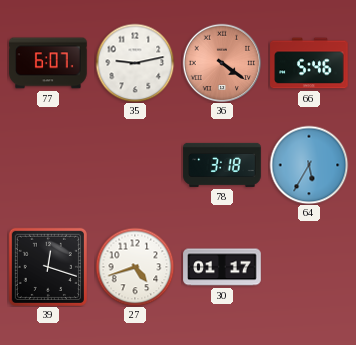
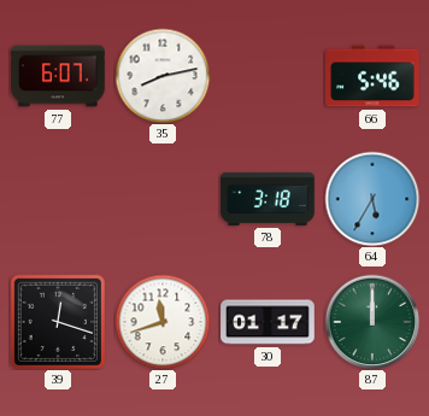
35: 9:13 -> 8:13
36: 4:21 -> none
27: 4:42 -> 11:42
87: none -> 12:00
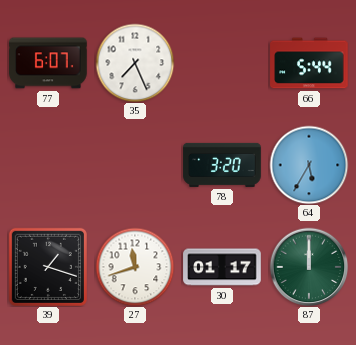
35: 8:13 -> 7:26
66: 5:46 -> 5:44
78: 3:18 -> 3:20
39: 12:18 -> 1:18
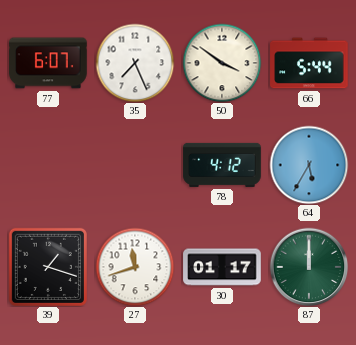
50: none -> 3:51
78: 3:20 -> 4:12
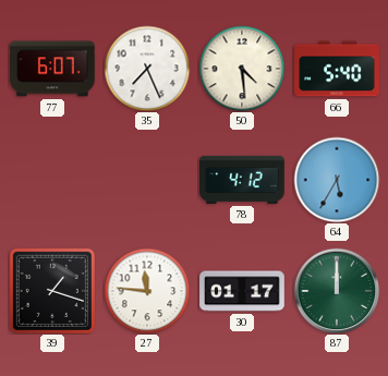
50: 3:51 -> 4:29
66: 5:44 -> 5:40
27: 11:42 -> 11:46
